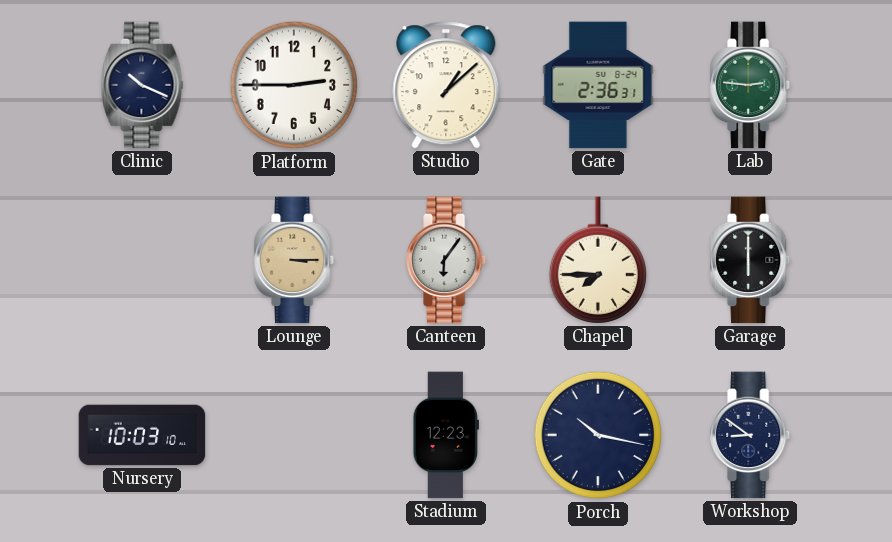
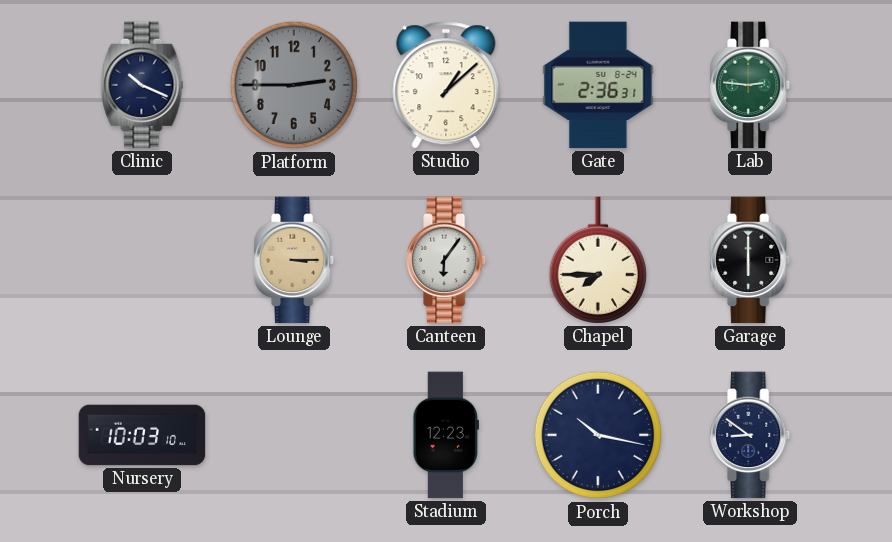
Platform dial: white -> grey
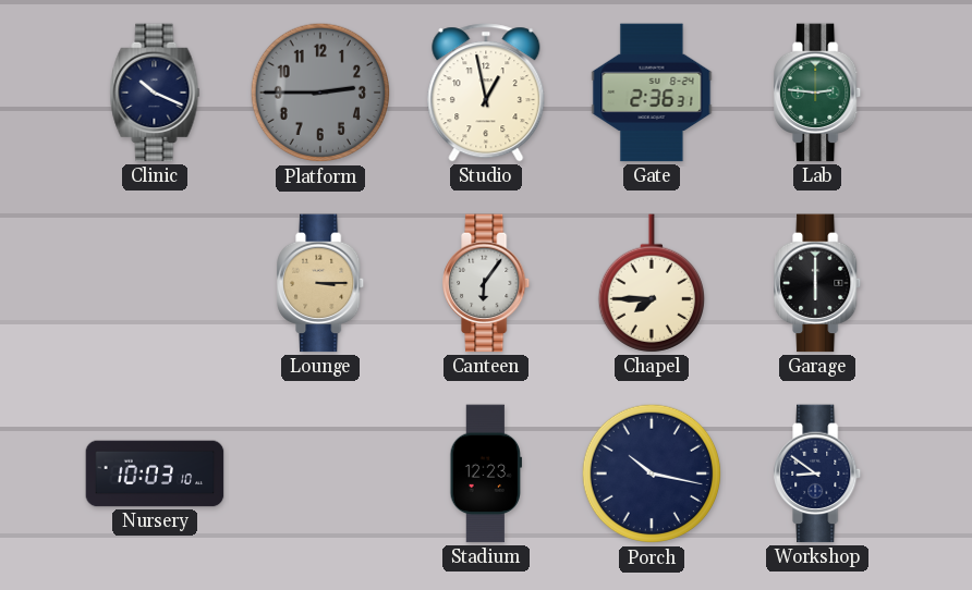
Studio: 1:08 -> 12:58
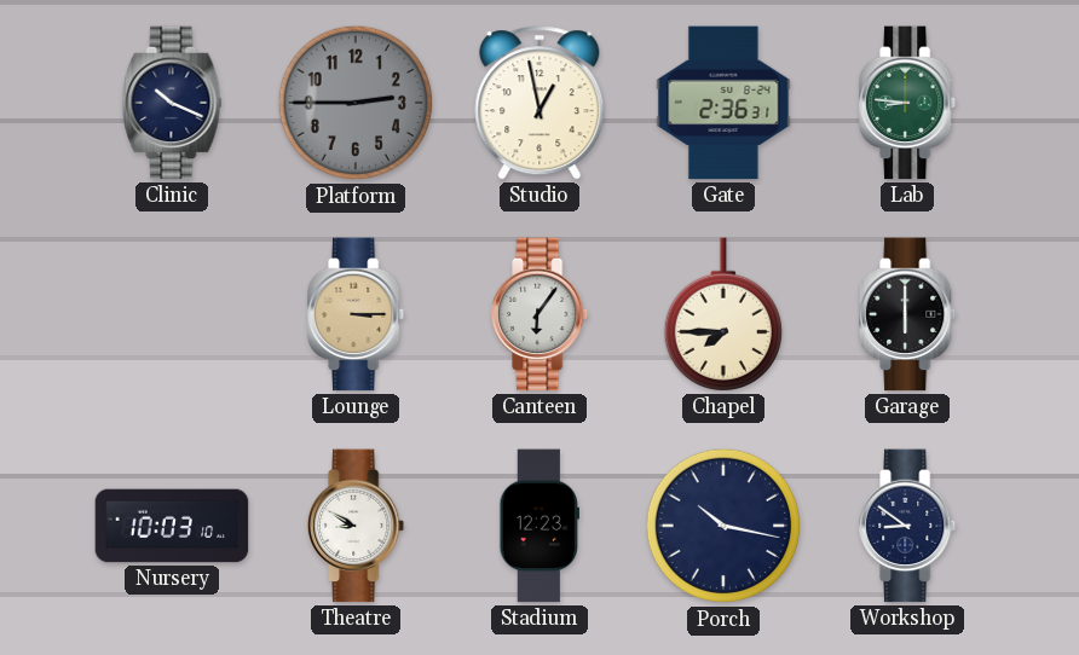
Lab: 2:46 -> 8:46
Theatre: none -> 8:50
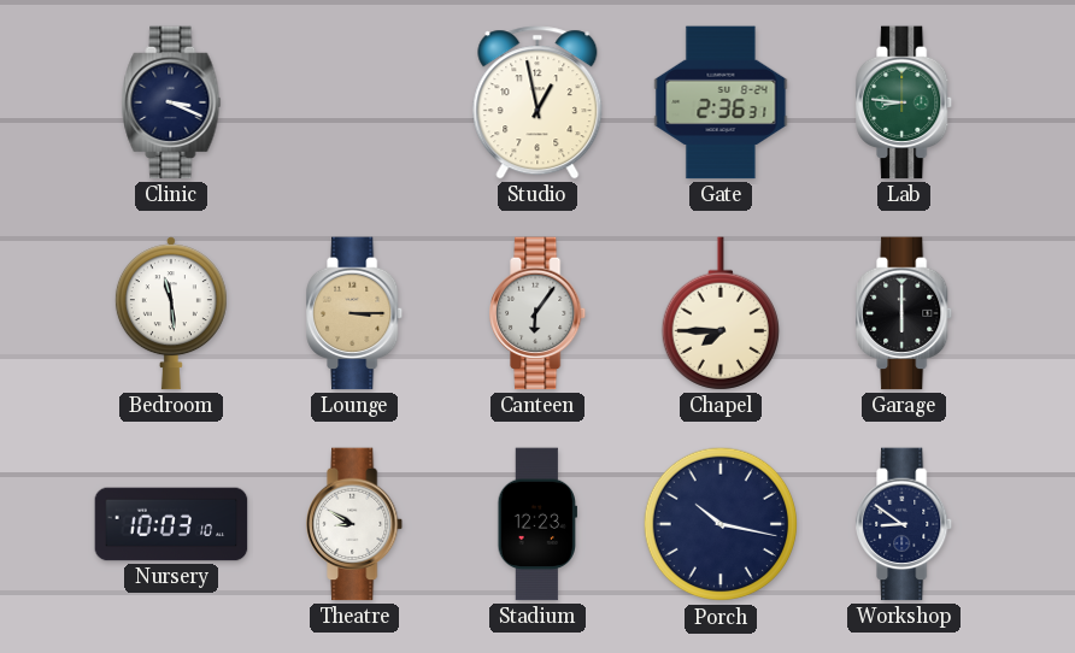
Clinic: 10:19 -> 3:19
Platform: 2:45 -> none
Bedroom: none -> 11:29
